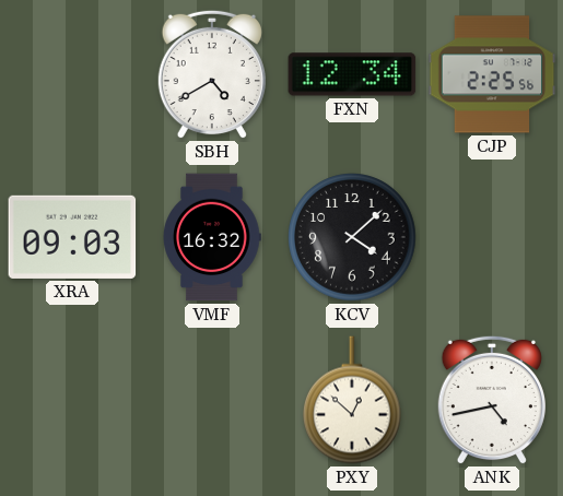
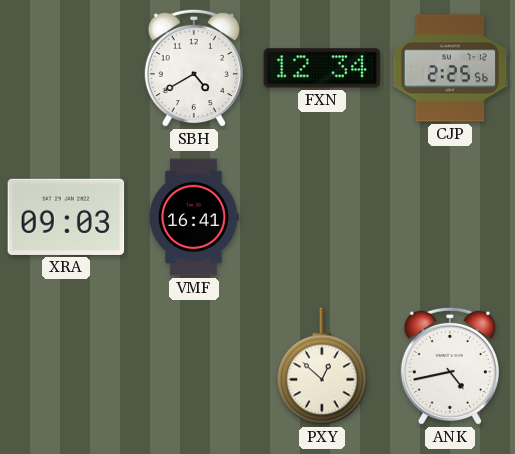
VMF: 16:32 -> 16:41
KCV: 4:08 -> none
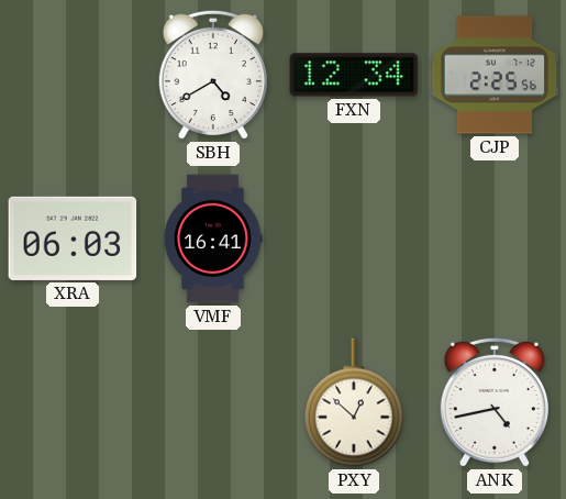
XRA: 09:03 -> 06:03
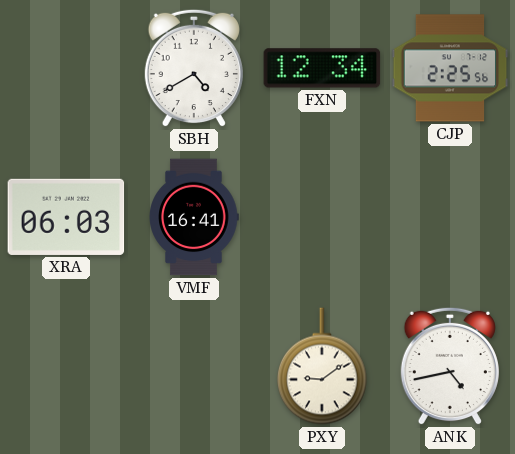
PXY: 12:52 -> 9:09
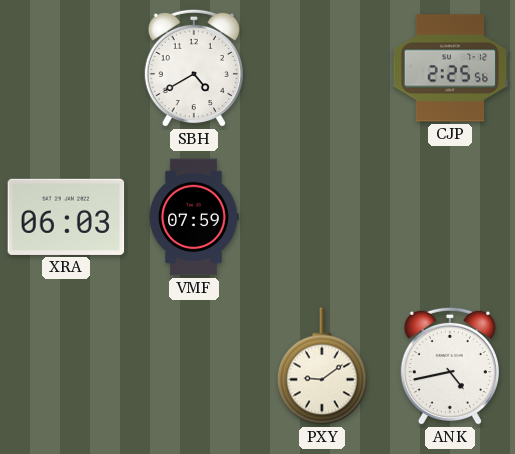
FXN: 12:34 -> none
VMF: 16:41 -> 07:59
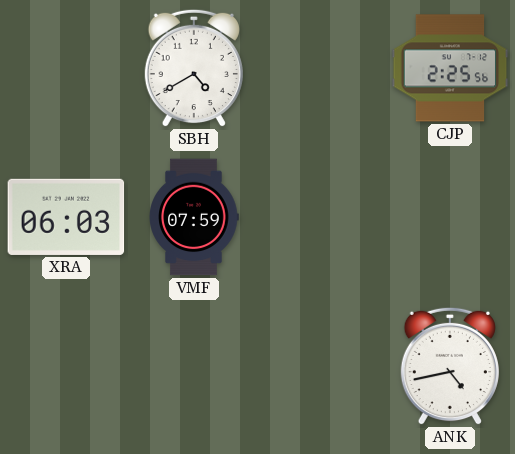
PXY: 9:09 -> none
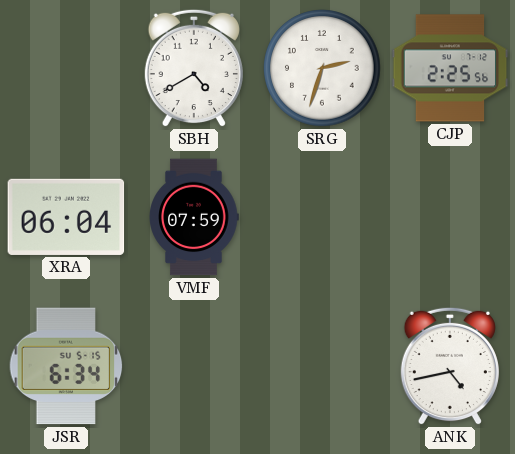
SRG: none -> 2:33
XRA: 06:03 -> 06:04
JSR: none -> 6:34
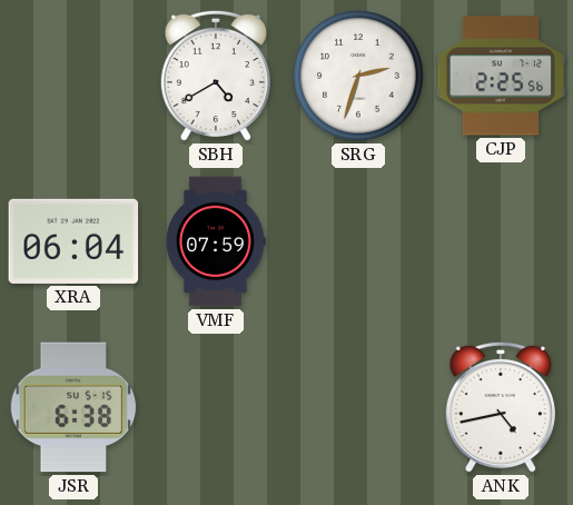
JSR: 6:34 -> 6:38
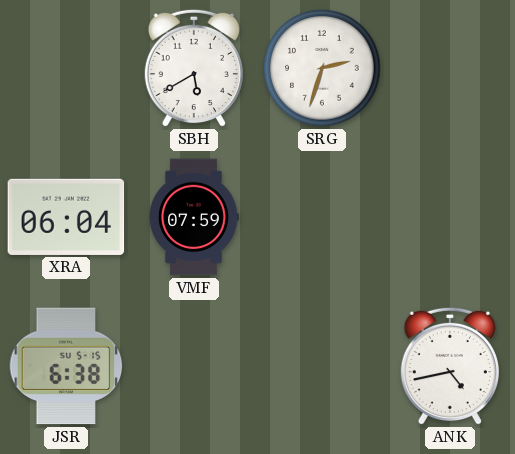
SBH: 4:40 -> 5:40
CJP: 2:25 -> none
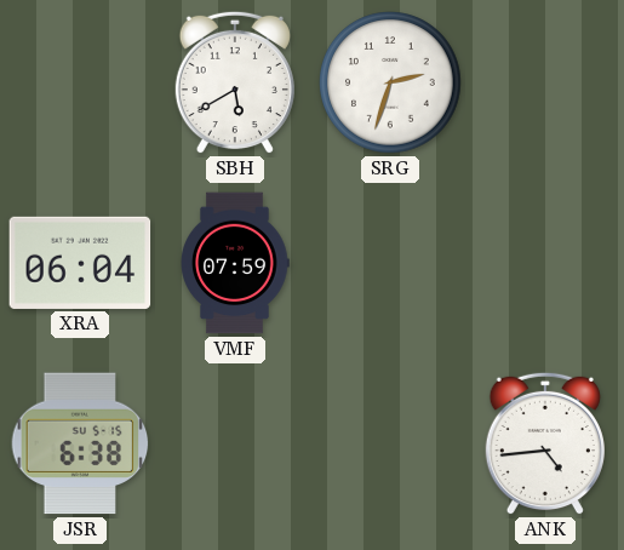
ANK: 4:43 -> 4:44
